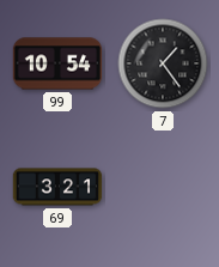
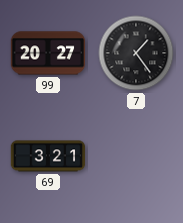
99: 10:54 -> 20:27
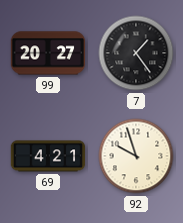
69: 3:21 -> 4:21
92: none -> 9:57
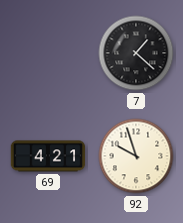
99: 20:27 -> none
7: 1:24 -> 1:22
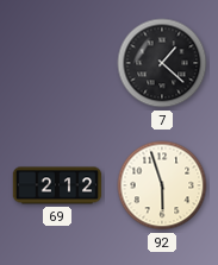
69: 4:21 -> 2:12
92: 9:57 -> 5:57
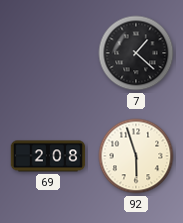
69: 2:12 -> 2:08
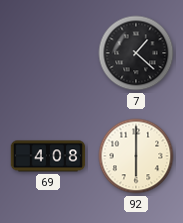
69: 2:08 -> 4:08
92: 5:57 -> 6:00
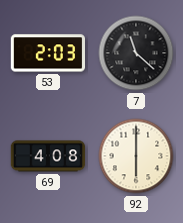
53: none -> 2:03
7: 1:22 -> 11:22
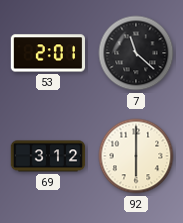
53: 2:03 -> 2:01
69: 4:08 -> 3:12
